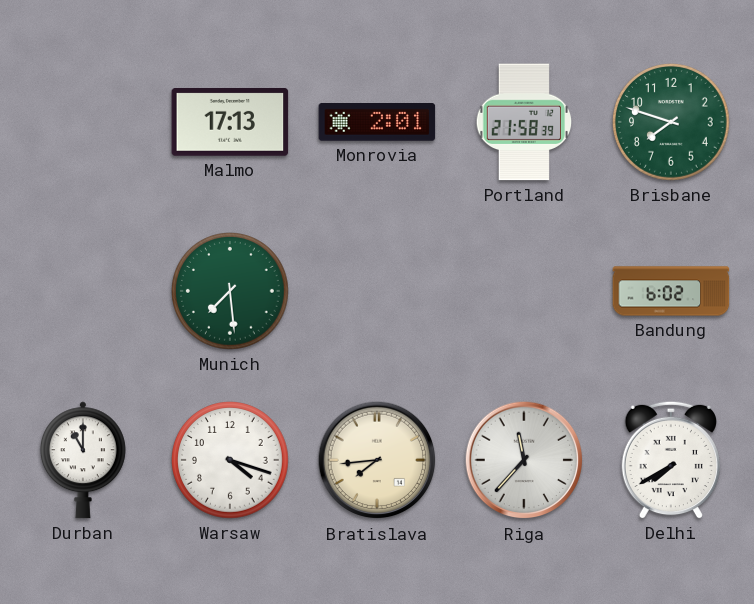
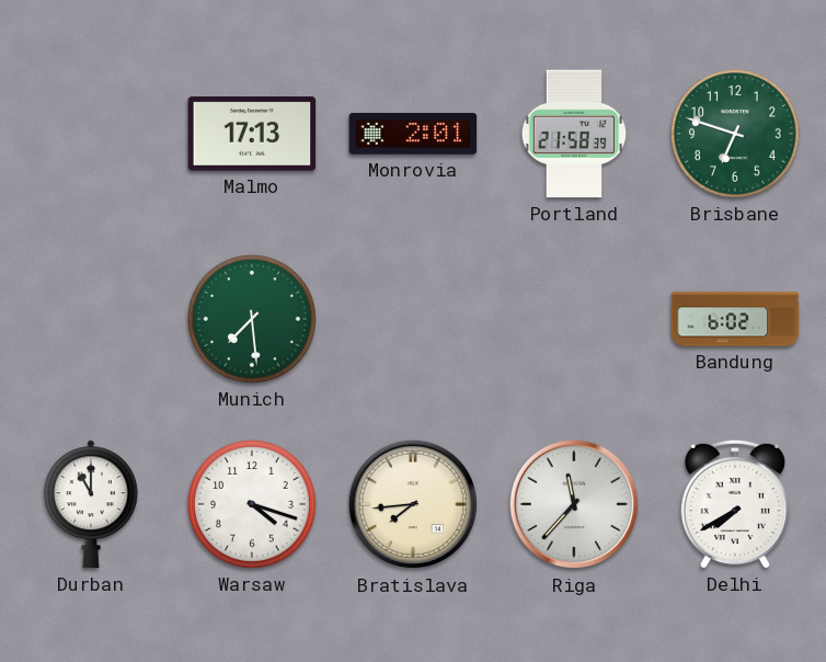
Brisbane: 7:48 -> 6:48
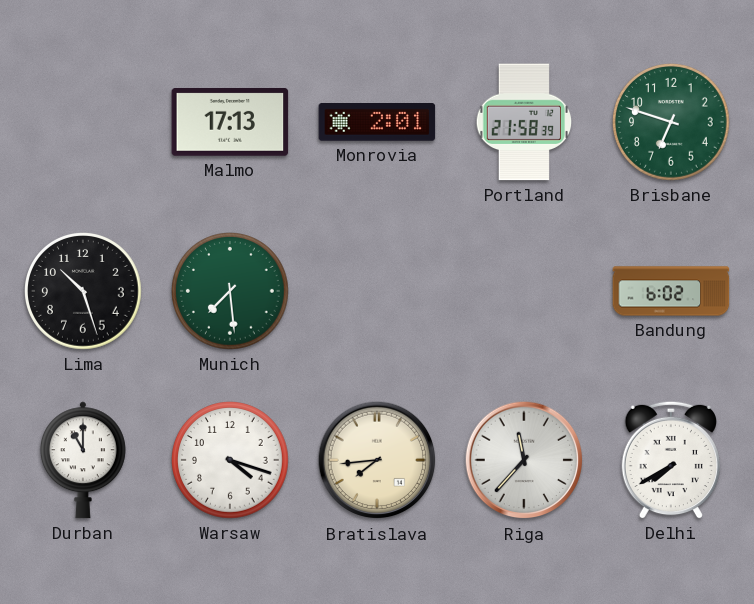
Lima: none -> 10:27
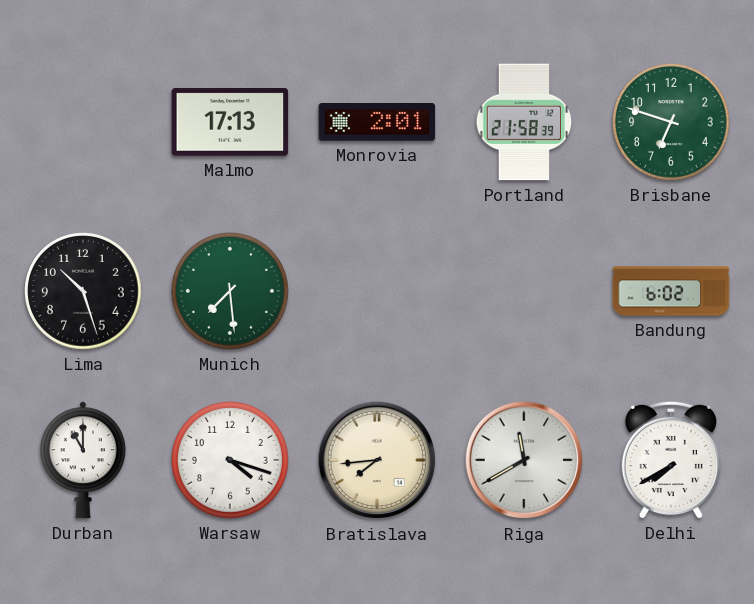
Riga: 11:37 -> 11:40
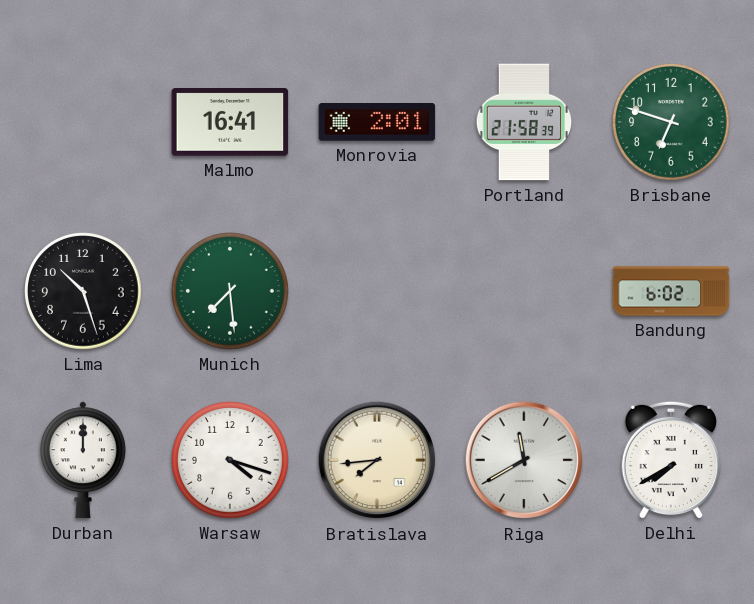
Malmo: 17:13 -> 16:41
Durban: 11:00 -> 12:00
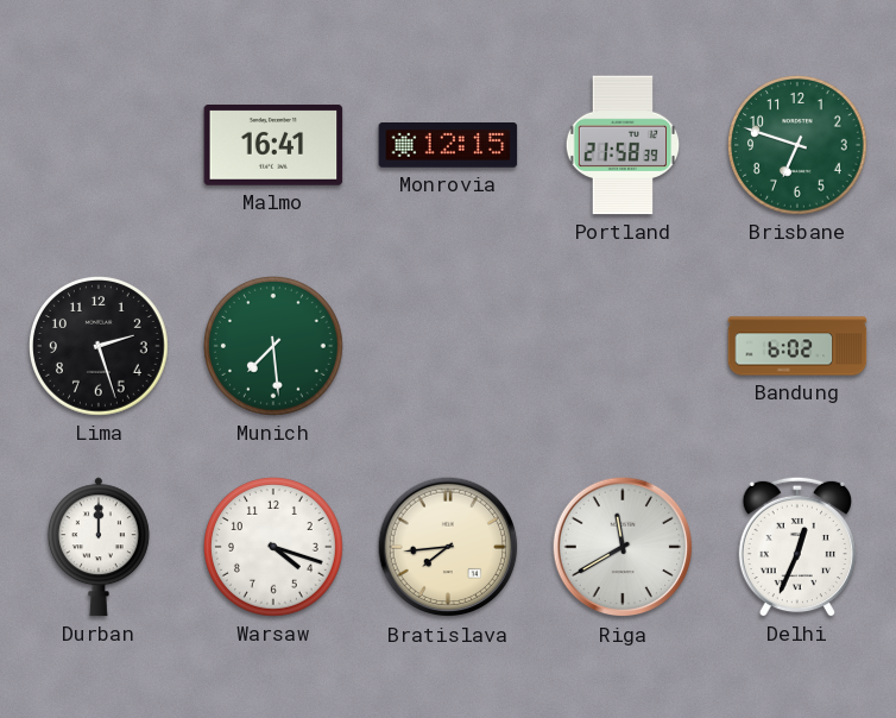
Monrovia: 2:01 -> 12:15
Lima: 10:27 -> 2:27
Delhi: 7:40 -> 12:34
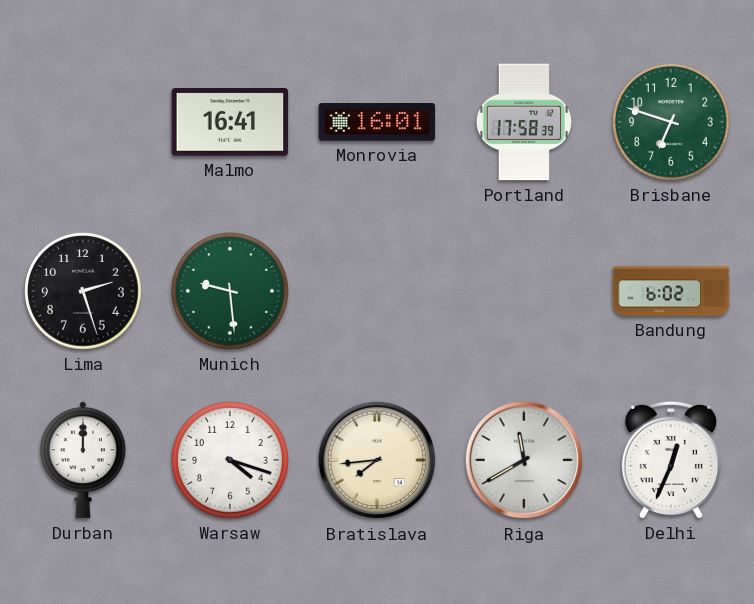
Monrovia: 12:15 -> 16:01
Portland: 21:58 -> 17:58
Munich: 7:29 -> 9:29
